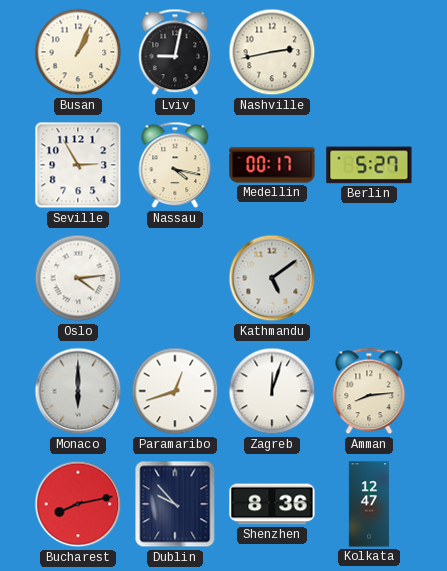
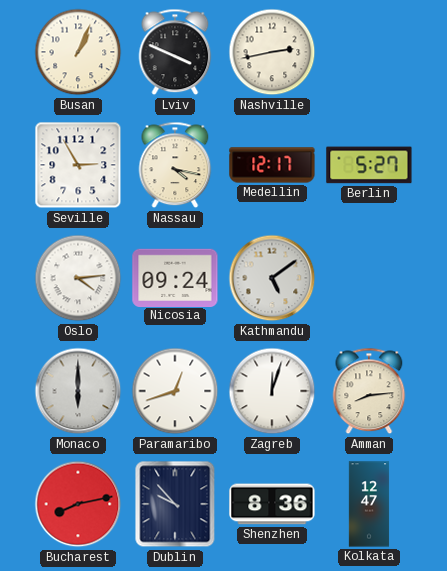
Lviv: 9:02 -> 3:49
Medellin: 00:17 -> 12:17
Nicosia: none -> 09:24
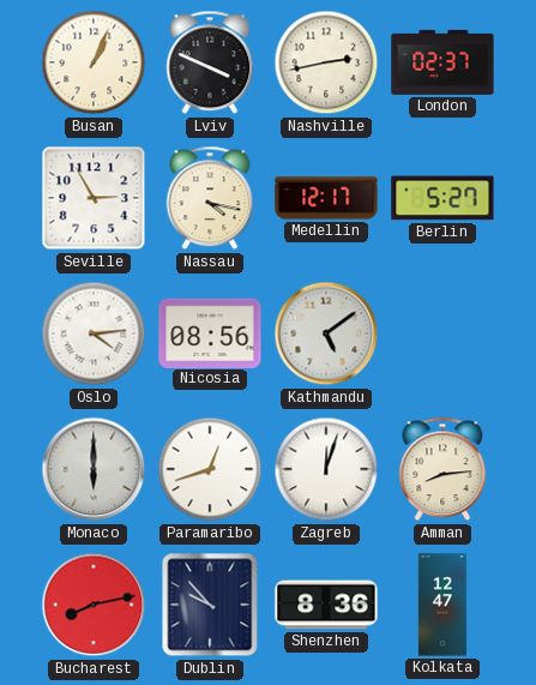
London: none -> 02:37
Nicosia: 09:24 -> 08:56
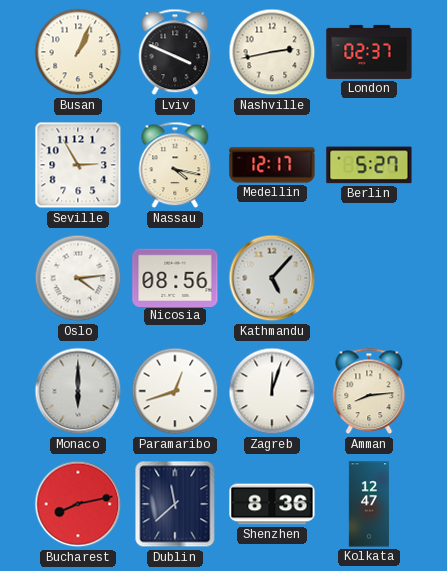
Kathmandu: 5:09 -> 5:07
Dublin: 9:53 -> 11:38
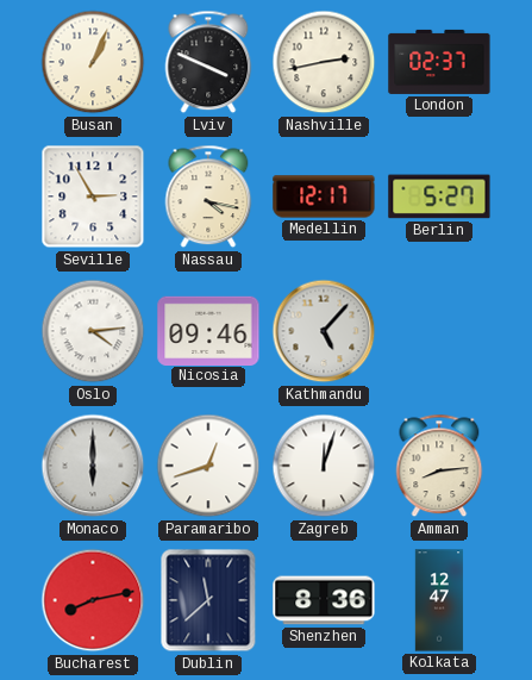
Nicosia: 08:56 -> 09:46
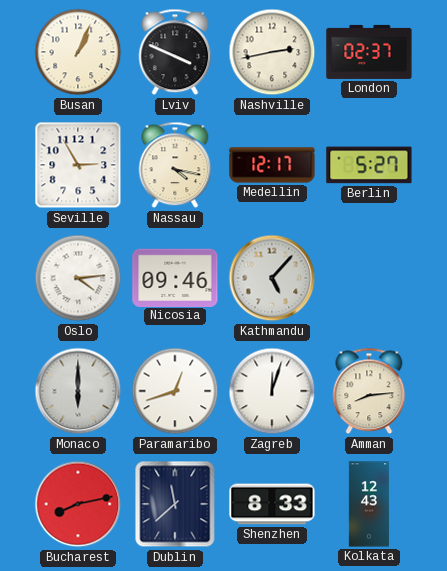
Shenzhen: 8:36 -> 8:33
Kolkata: 12:47 -> 12:43
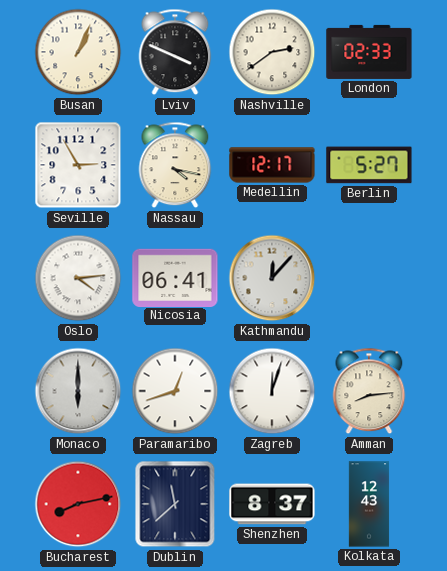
Nashville: 2:43 -> 2:39
London: 02:37 -> 02:33
Nicosia: 09:46 -> 06:41
Kathmandu: 5:07 -> 12:07
Shenzhen: 8:33 -> 8:37
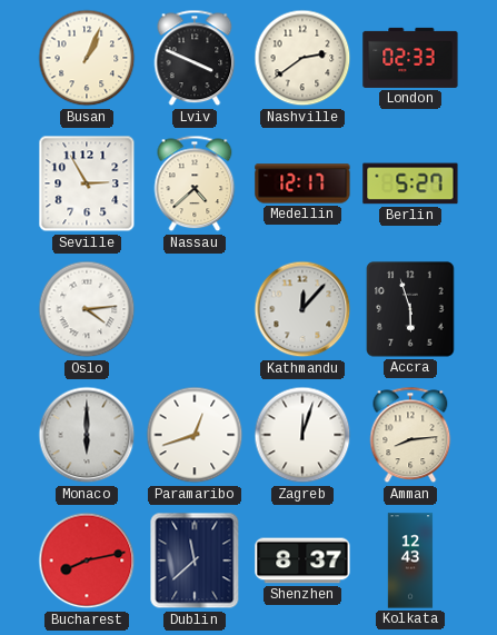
Nassau: 4:17 -> 4:38
Nicosia: 06:41 -> none
Accra: none -> 5:57
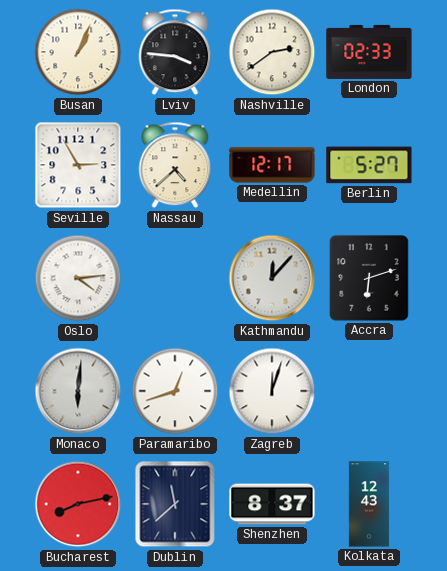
Lviv: 3:49 -> 3:46
Accra: 5:57 -> 6:12
Monaco: 6:00 -> 6:01
Amman: 8:14 -> none
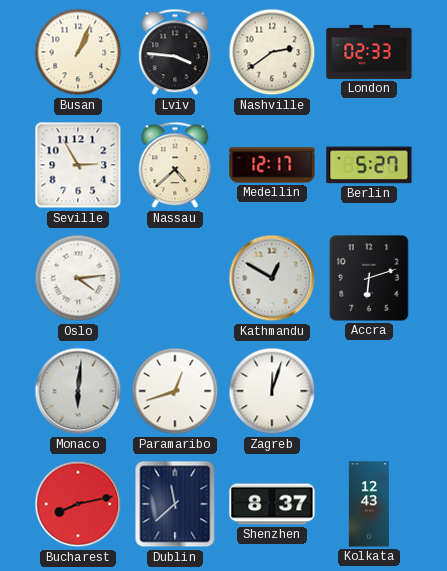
Kathmandu: 12:07 -> 12:50
